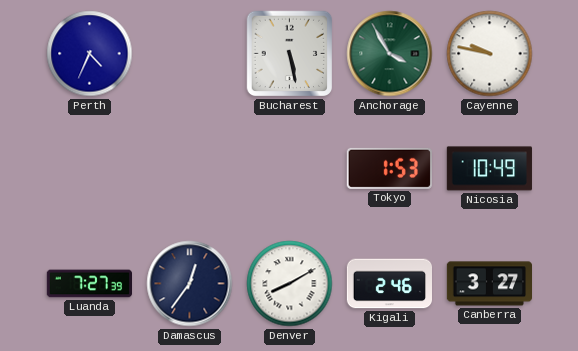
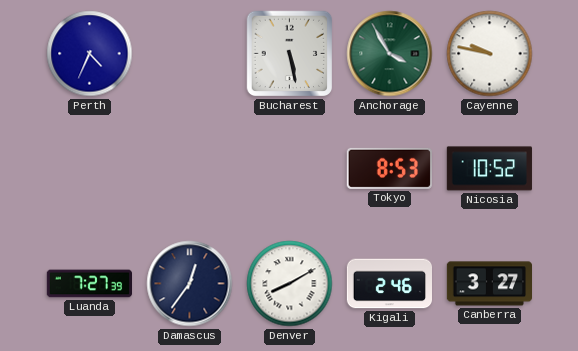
Tokyo: 1:53 -> 8:53
Nicosia: 10:49 -> 10:52
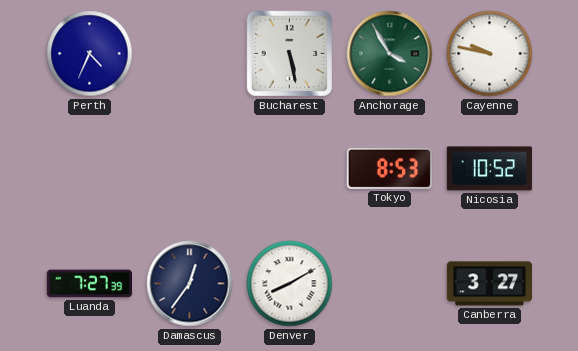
Kigali: 2:46 -> none
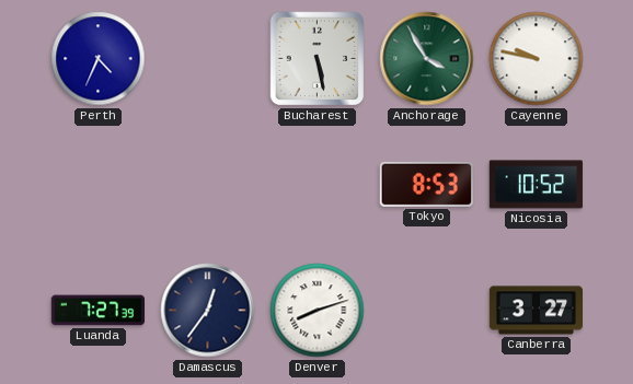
Denver: 8:10 -> 8:12
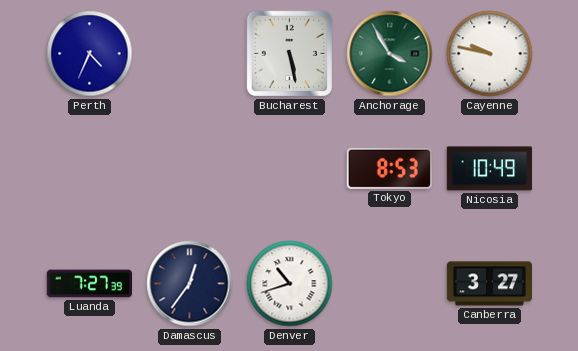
Nicosia: 10:52 -> 10:49
Denver: 8:12 -> 10:42
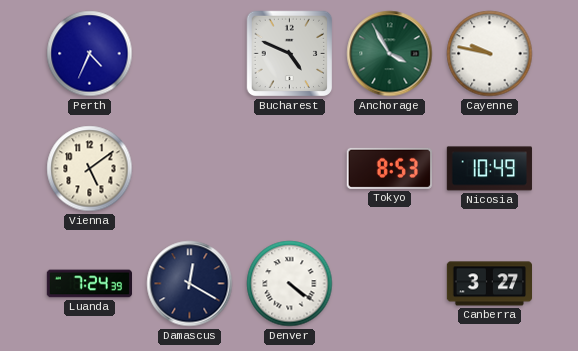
Bucharest: 5:28 -> 4:49
Vienna: none -> 5:09
Luanda: 7:27 -> 7:24
Damascus: 12:36 -> 12:20
Denver: 10:42 -> 4:21
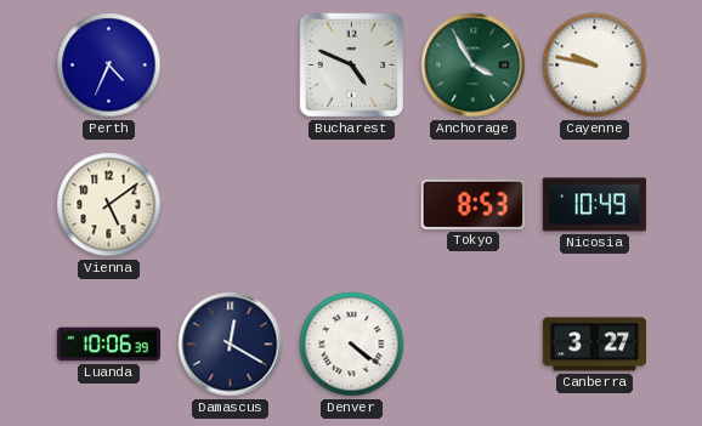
Luanda: 7:24 -> 10:06
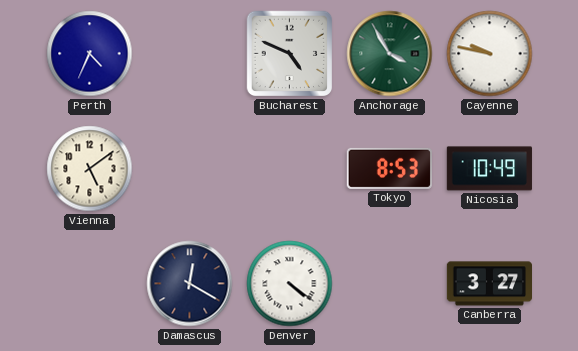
Luanda: 10:06 -> none
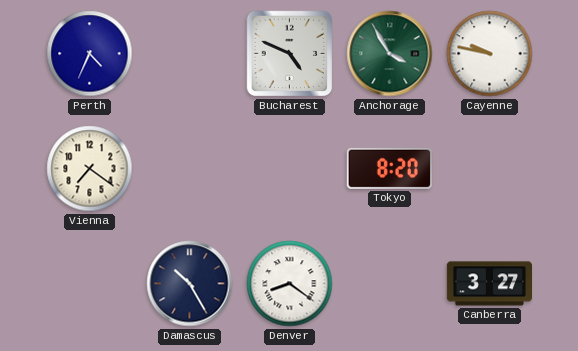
Vienna: 5:09 -> 7:21
Tokyo: 8:53 -> 8:20
Nicosia: 10:49 -> none
Damascus: 12:20 -> 10:25
Denver: 4:21 -> 8:21
